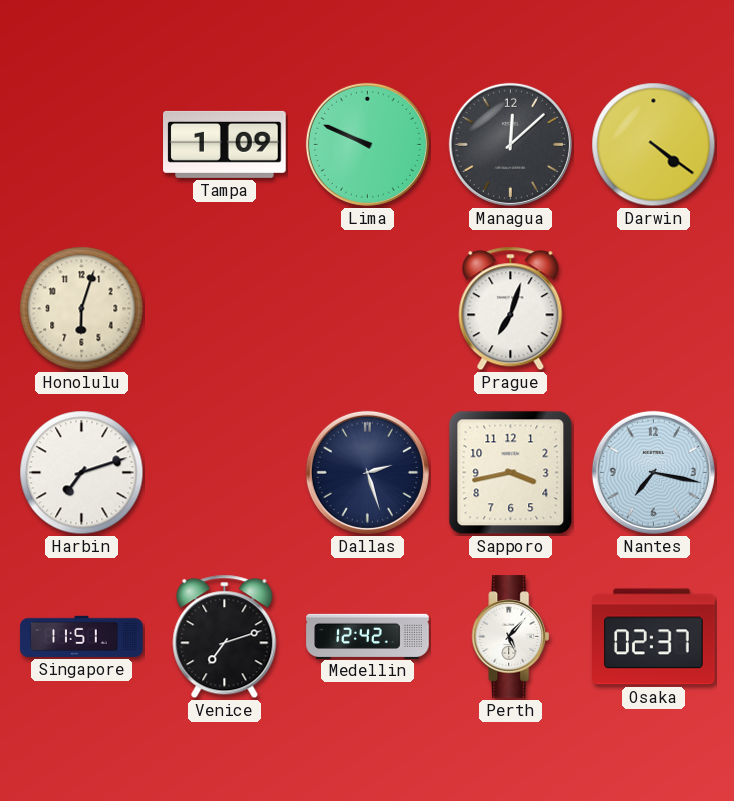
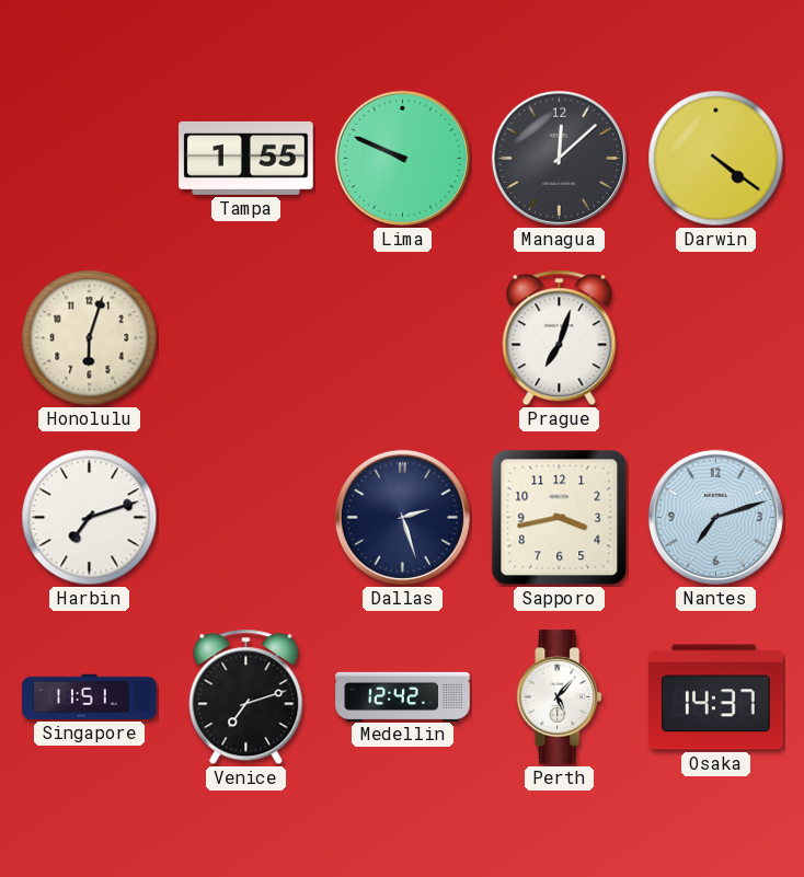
Tampa: 1:09 -> 1:55
Nantes: 7:17 -> 7:12
Osaka: 02:37 -> 14:37
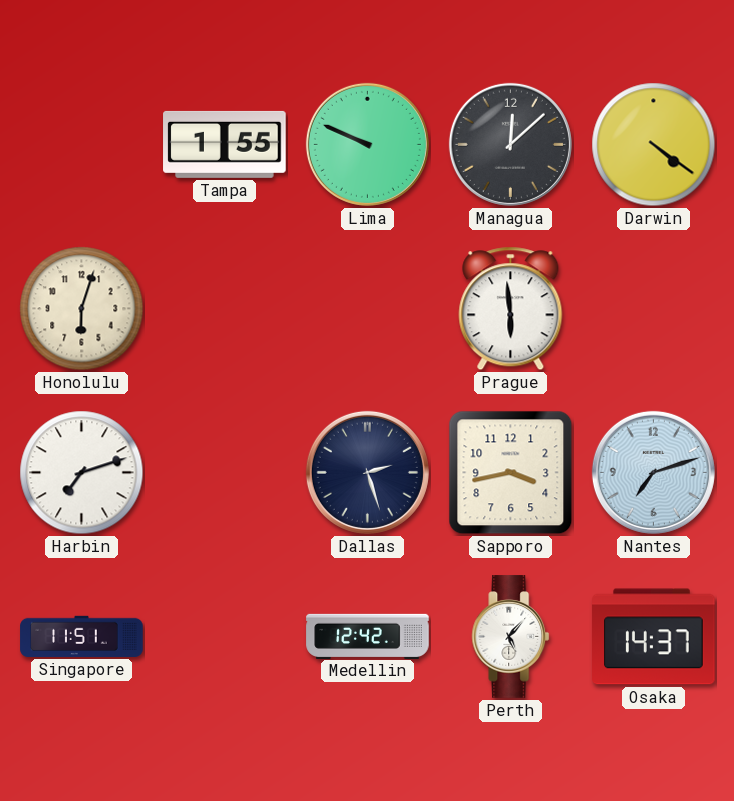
Prague: 7:03 -> 5:59
Venice: 7:12 -> none
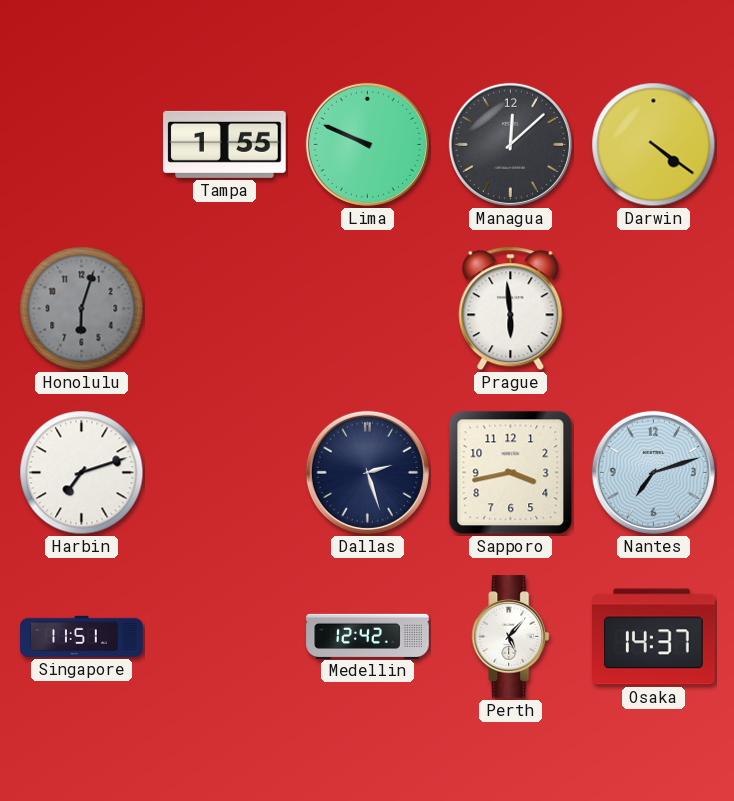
Honolulu dial: cream -> grey
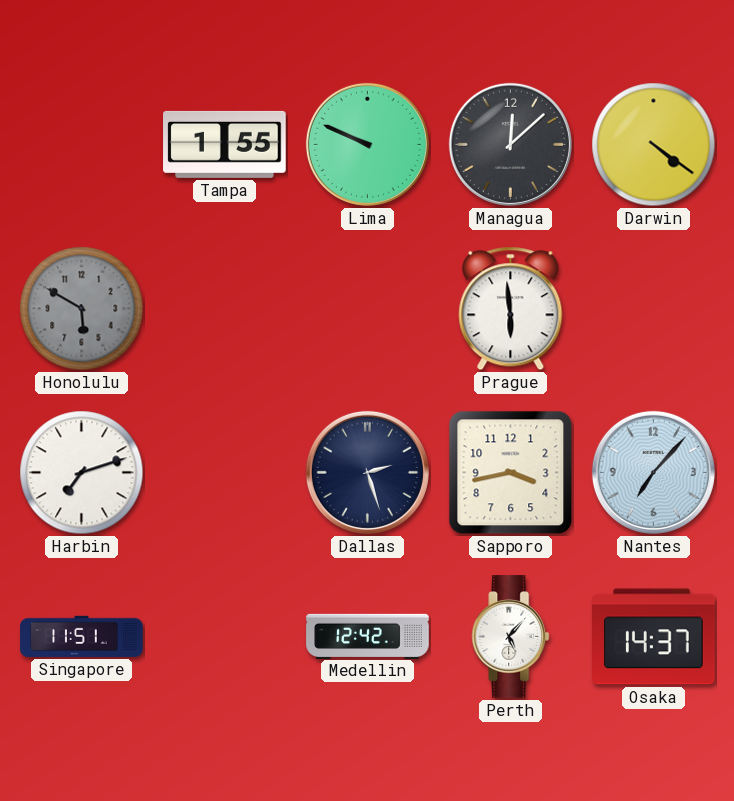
Honolulu: 6:03 -> 5:50
Nantes: 7:12 -> 7:07
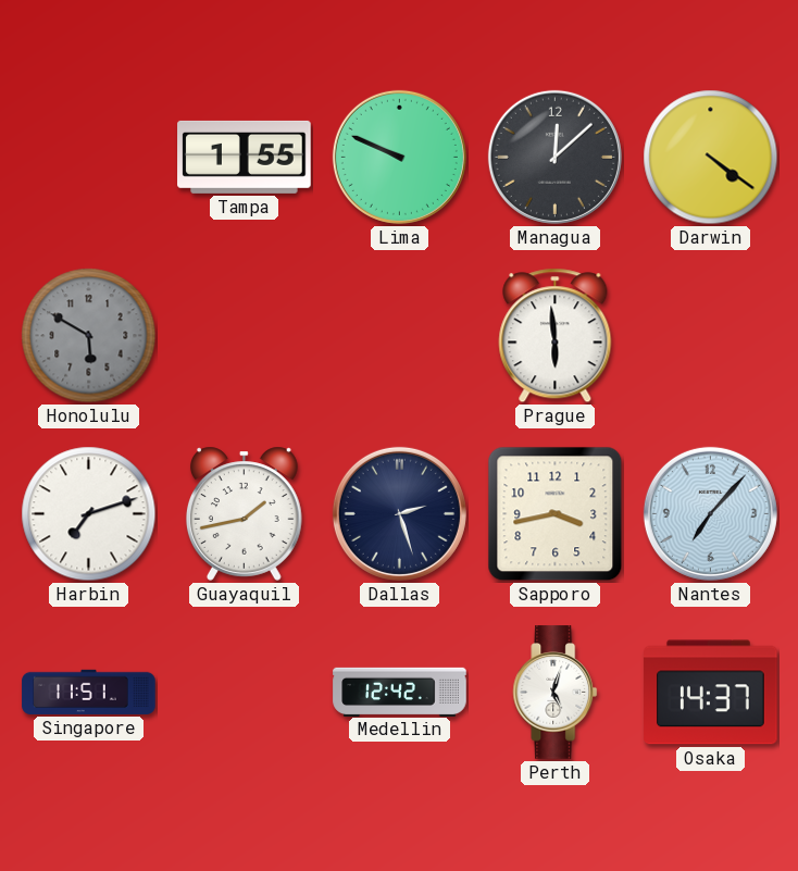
Guayaquil: none -> 1:43
Perth: 5:07 -> 5:03
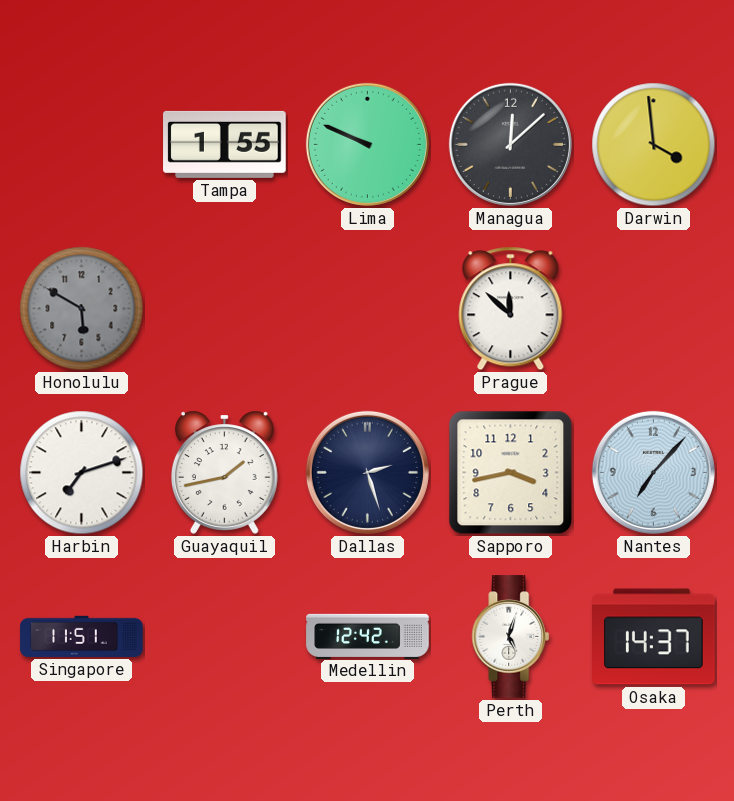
Darwin: 4:21 -> 3:59
Prague: 5:59 -> 11:52
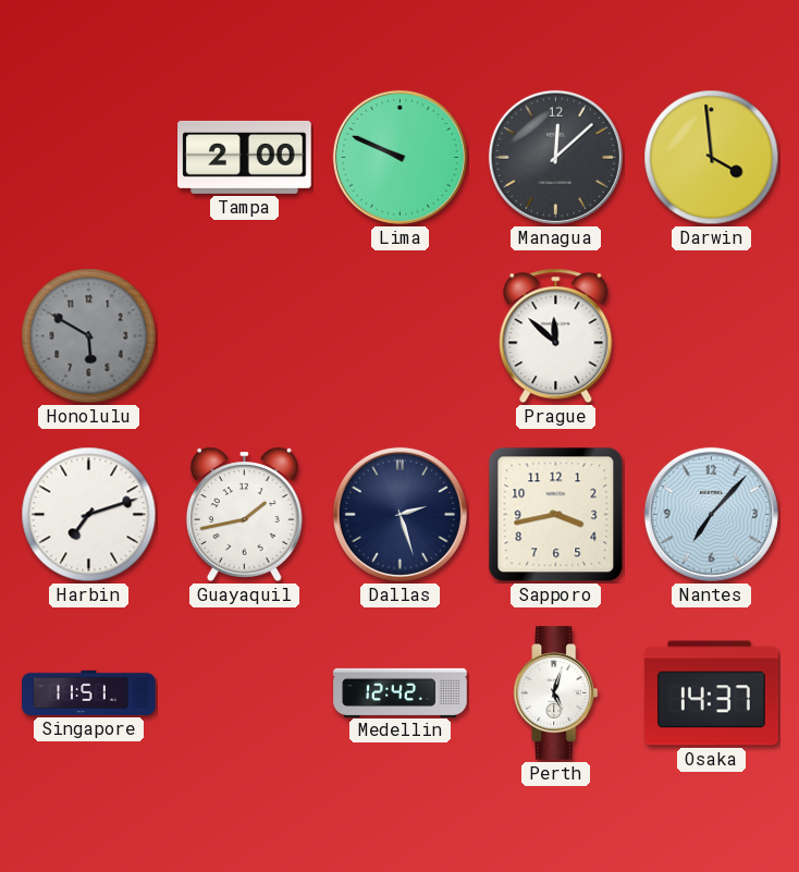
Tampa: 1:55 -> 2:00
